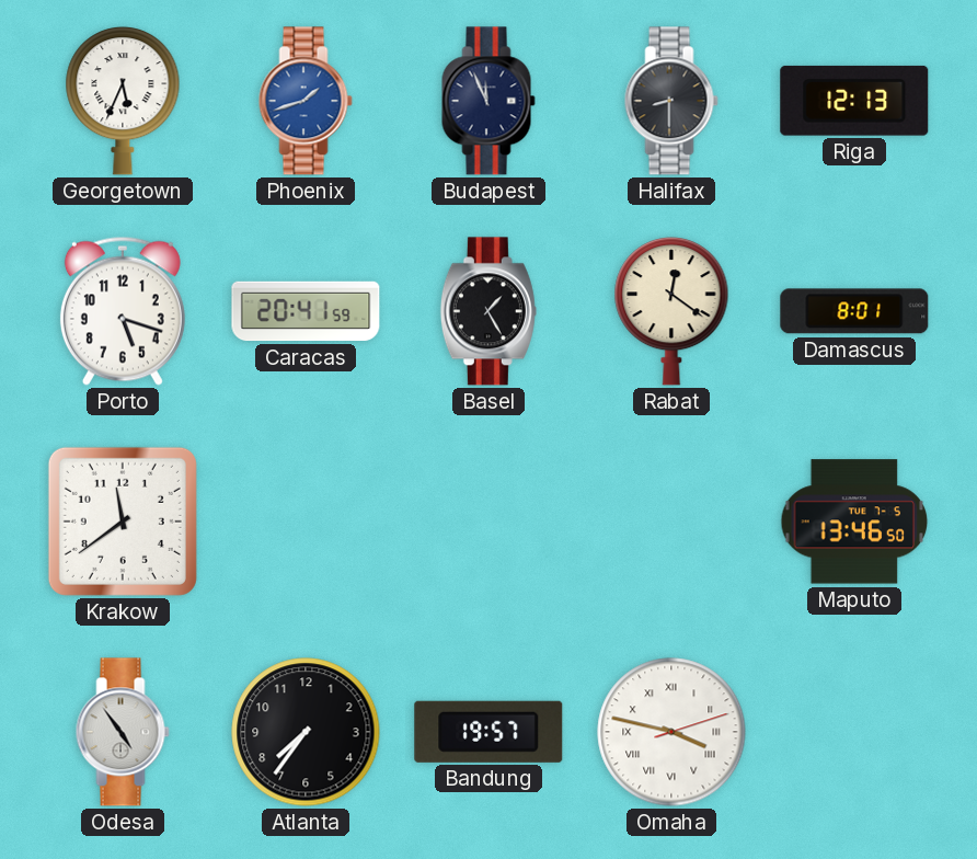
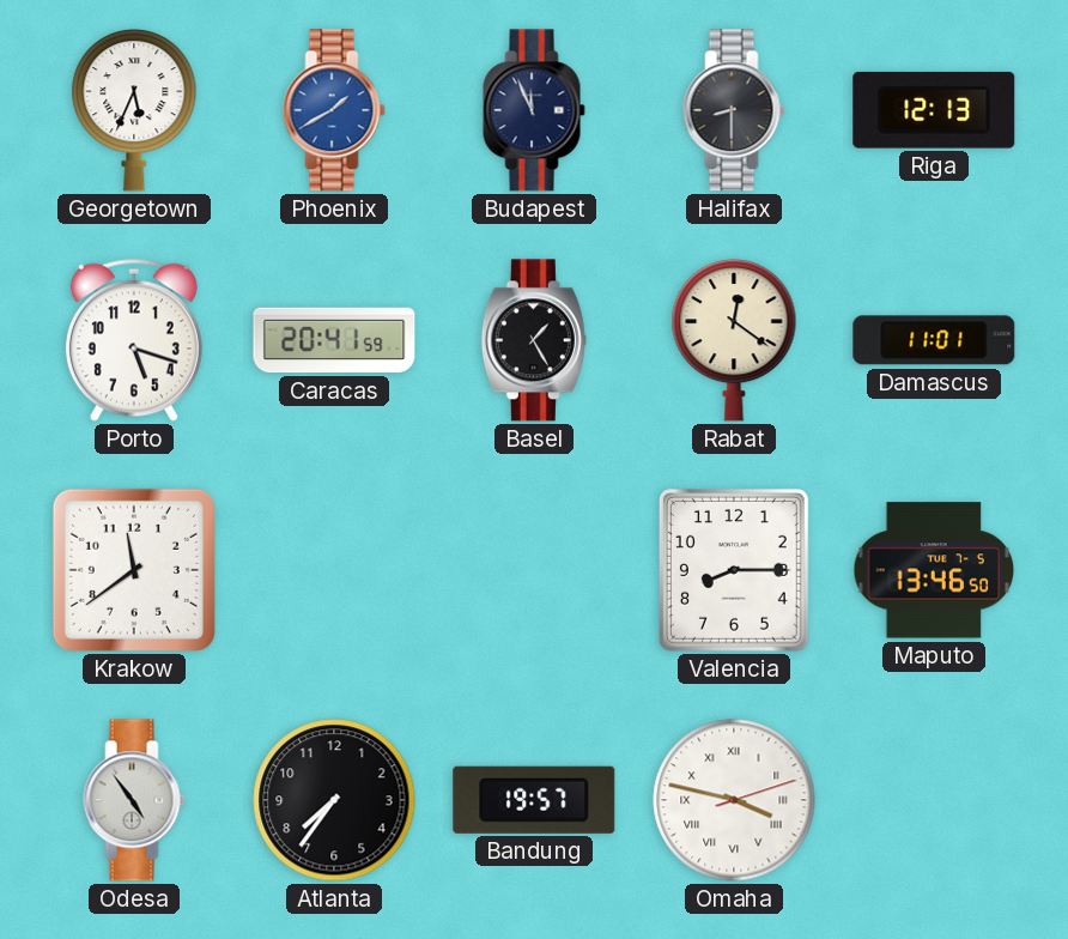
Phoenix: 1:42 -> 1:40
Damascus: 8:01 -> 11:01
Valencia: none -> 8:15
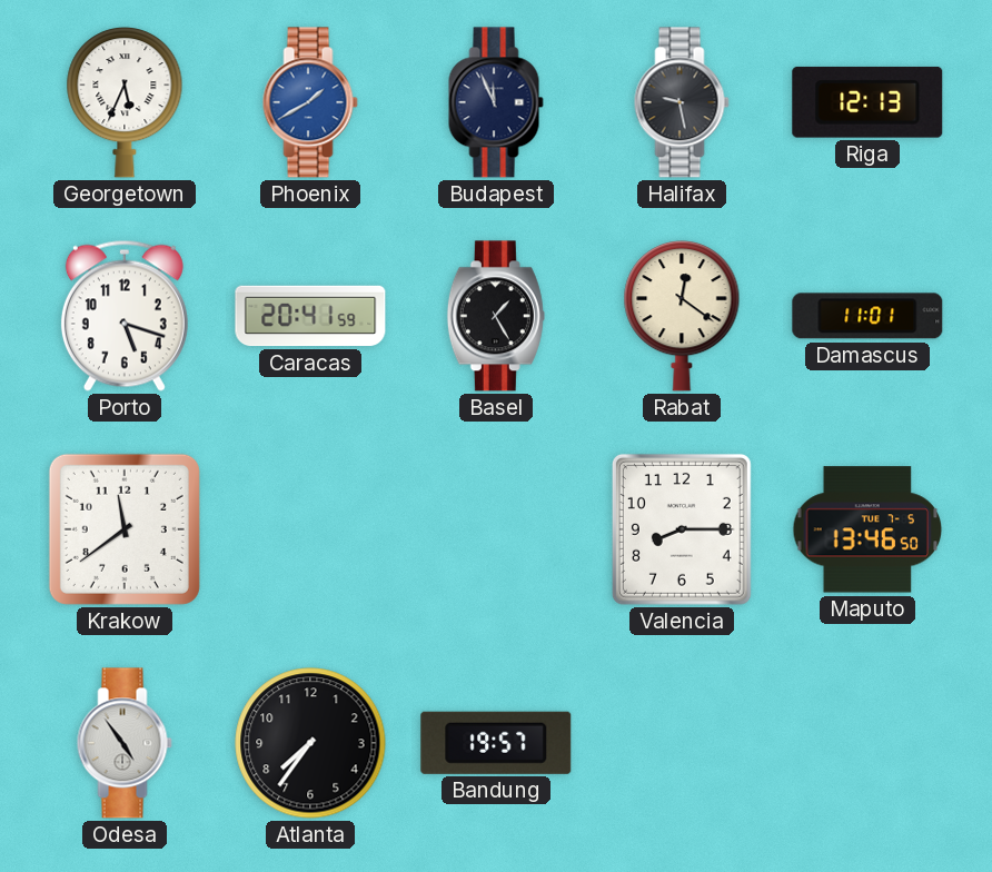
Halifax: 8:30 -> 9:28
Omaha: 3:47 -> none
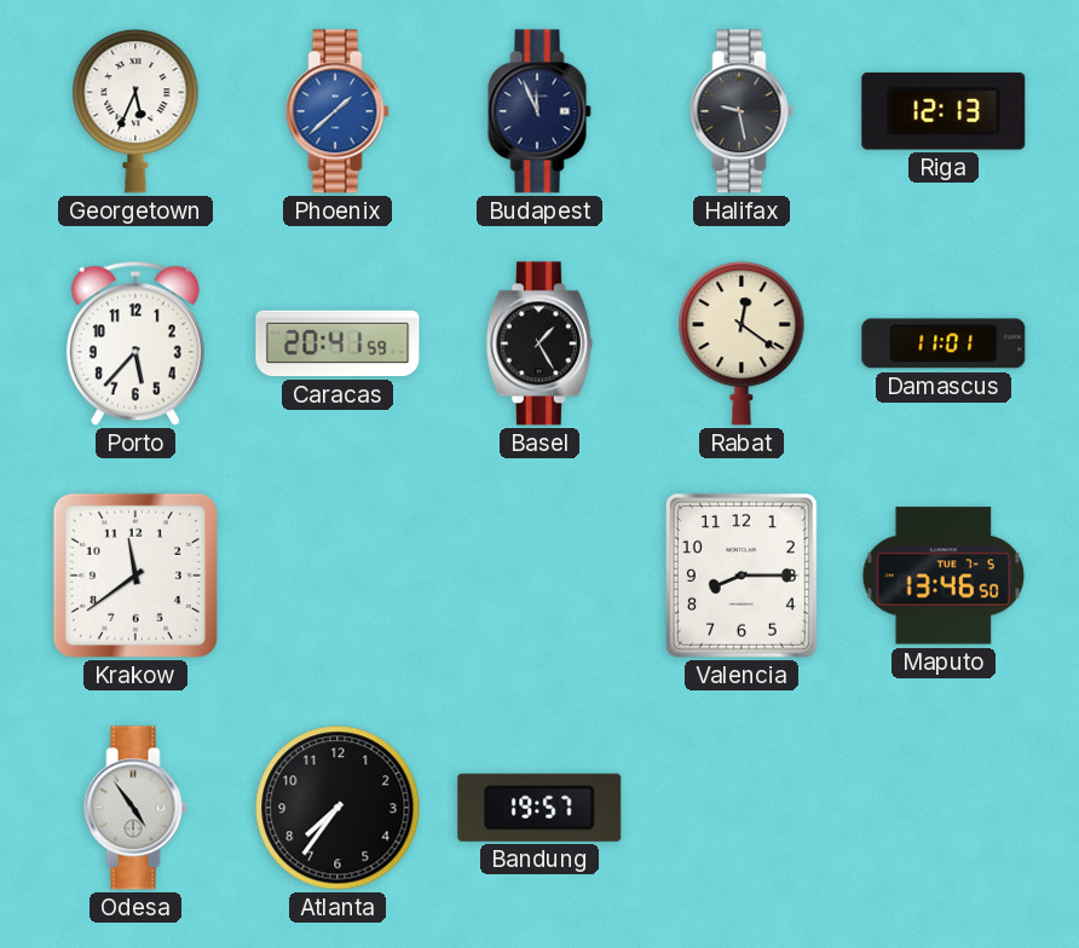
Phoenix: 1:40 -> 1:38
Porto: 5:18 -> 5:37
